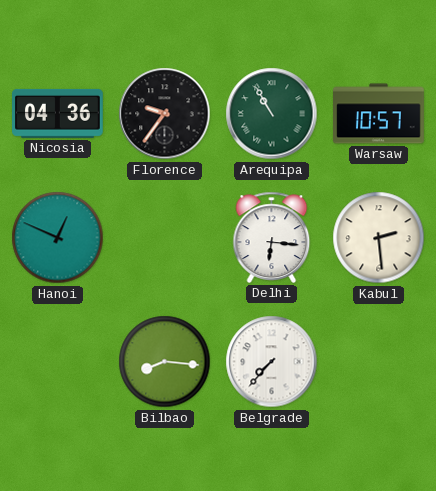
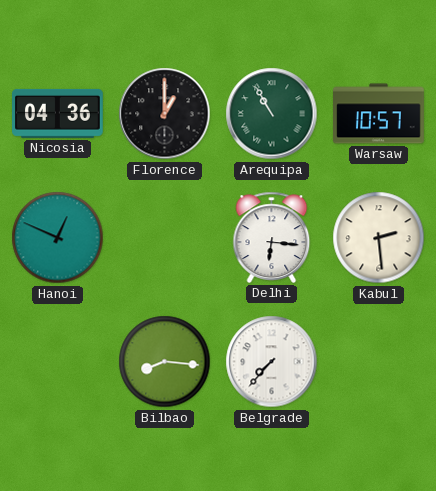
Florence: 9:36 -> 1:00
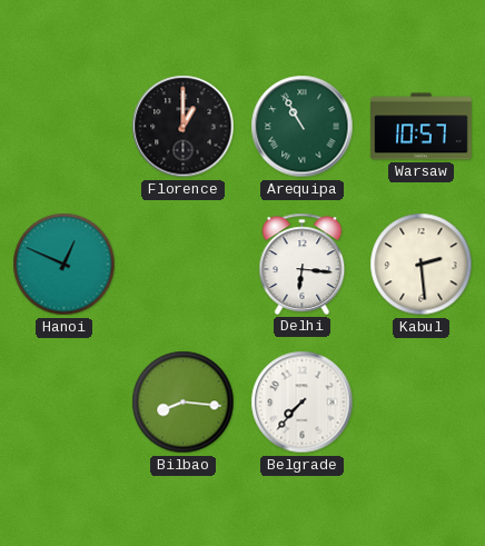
Nicosia: 04:36 -> none
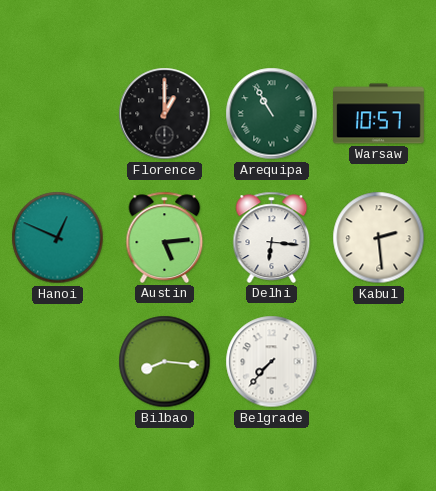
Austin: none -> 5:14
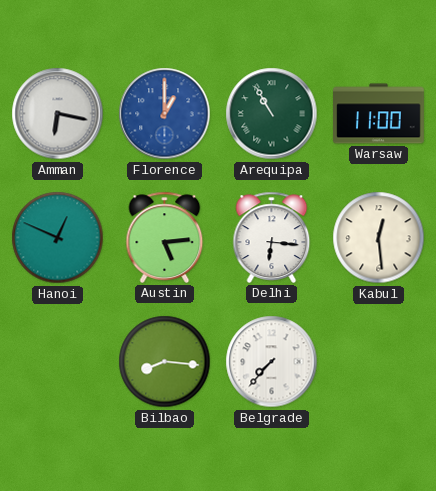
Amman: none -> 6:17
Florence dial: black -> blue
Warsaw: 10:57 -> 11:00
Kabul: 2:29 -> 12:29
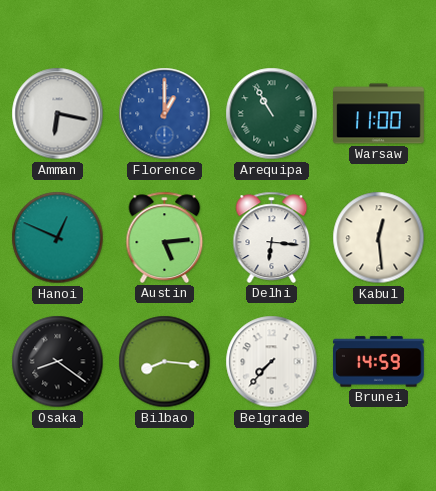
Osaka: none -> 8:21
Brunei: none -> 14:59
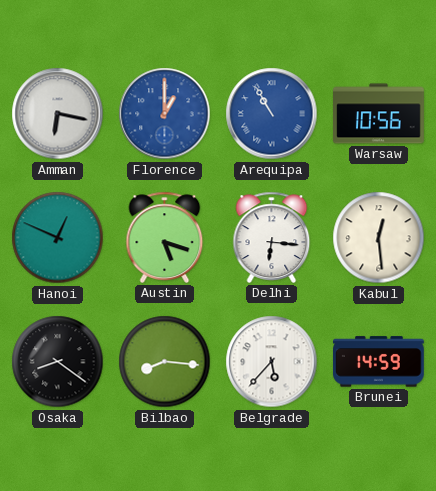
Arequipa dial: green -> blue
Warsaw: 11:00 -> 10:56
Austin: 5:14 -> 5:18
Belgrade: 7:37 -> 5:37
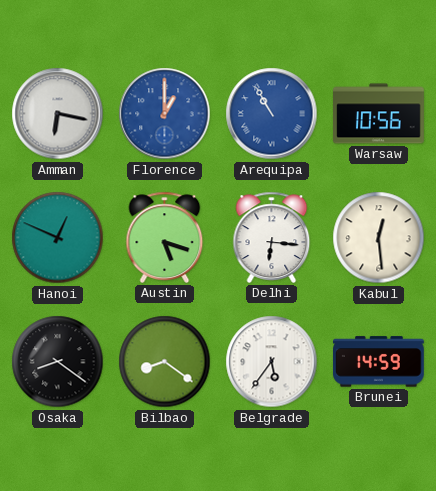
Bilbao: 8:16 -> 8:21
Belgrade: 5:37 -> 5:36
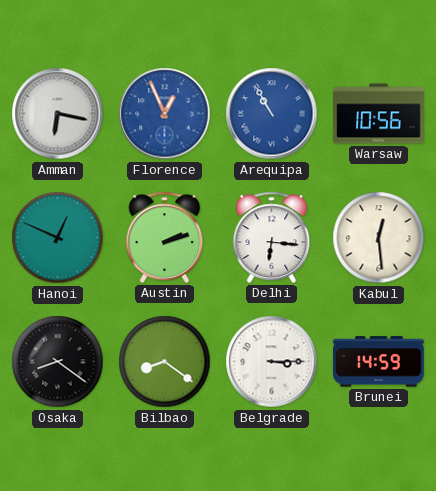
Florence: 1:00 -> 12:56
Austin: 5:18 -> 2:12
Belgrade: 5:36 -> 3:15
